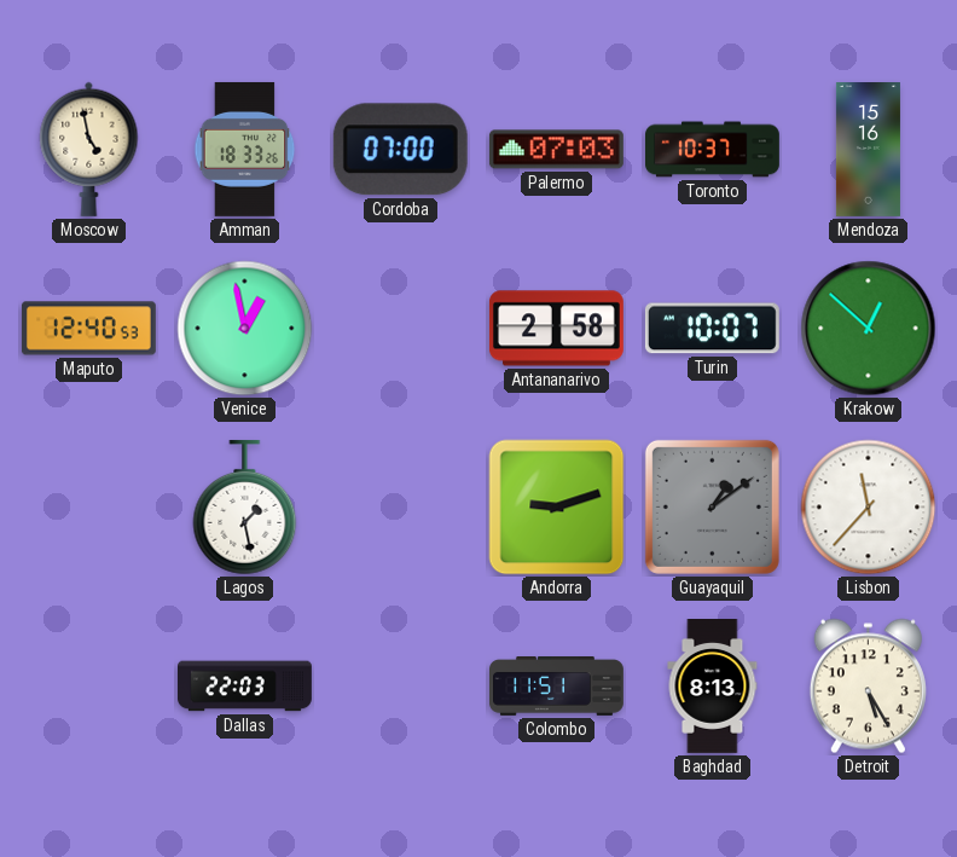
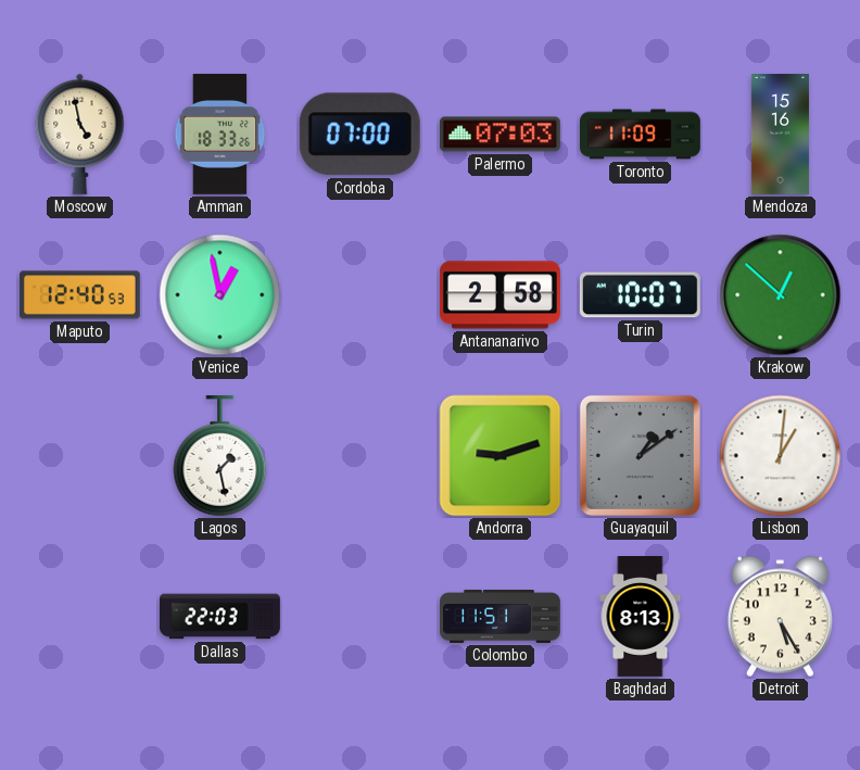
Toronto: 10:37 -> 11:09
Lisbon: 11:37 -> 1:01
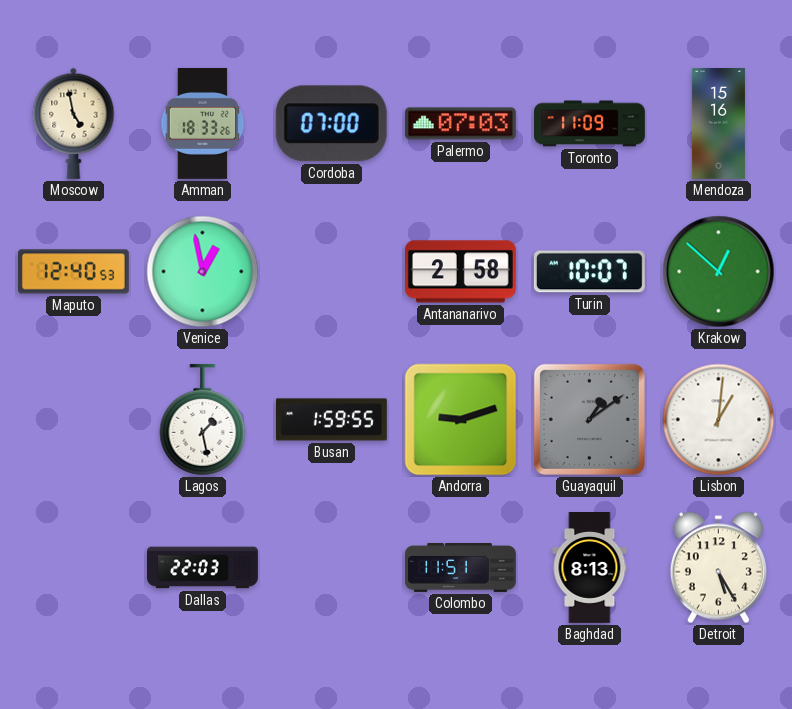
Busan: none -> 1:59
